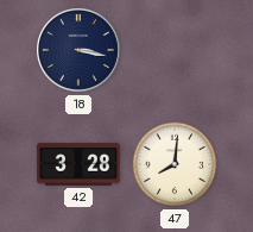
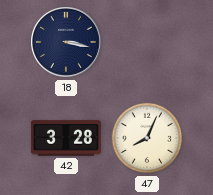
47: 8:01 -> 8:04
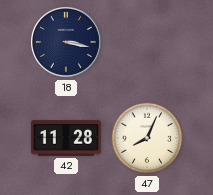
42: 3:28 -> 11:28
